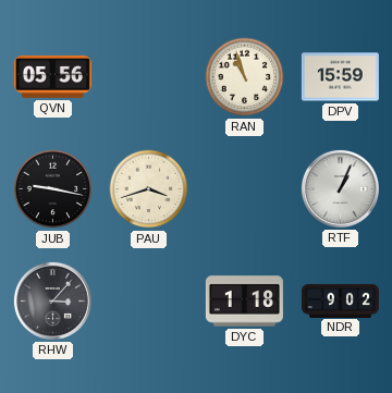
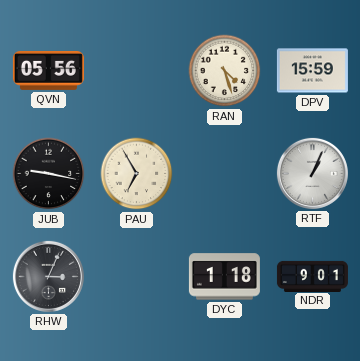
RAN: 10:57 -> 4:27
PAU: 3:42 -> 6:55
RHW: 3:07 -> 3:04
NDR: 9:02 -> 9:01
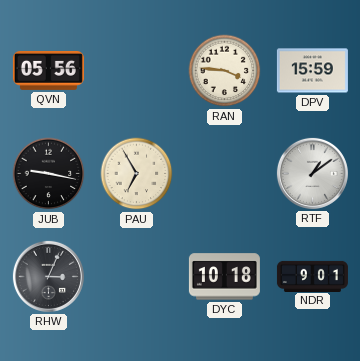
RAN: 4:27 -> 3:46
RTF: 1:04 -> 1:09
DYC: 1:18 -> 10:18
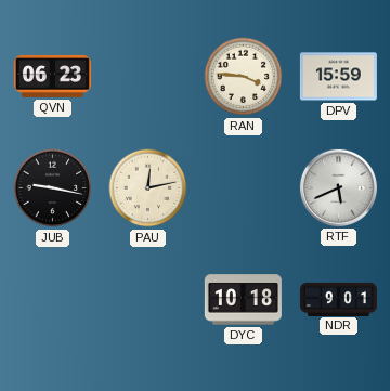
QVN: 05:56 -> 06:23
PAU: 6:55 -> 12:13
RTF: 1:09 -> 5:41
RHW: 3:04 -> none
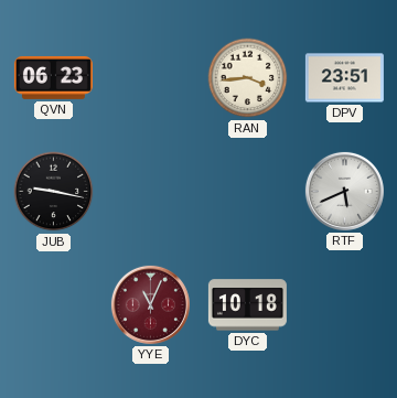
RAN: 3:46 -> 3:44
DPV: 15:59 -> 23:51
PAU: 12:13 -> none
YYE: none -> 11:04
NDR: 9:01 -> none
